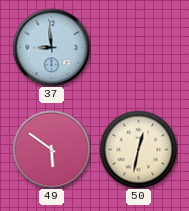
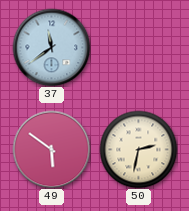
37: 8:59 -> 11:39
50: 12:32 -> 2:32
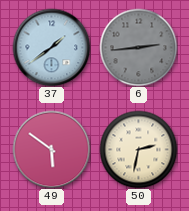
37: 11:39 -> 1:39
6: none -> 2:44
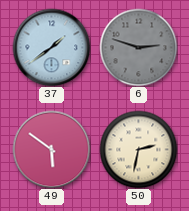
6: 2:44 -> 2:48
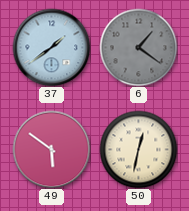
6: 2:48 -> 1:21
50: 2:32 -> 12:32
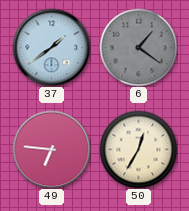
49: 5:51 -> 6:46
50: 12:32 -> 12:35
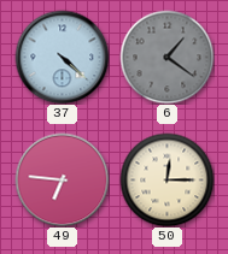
37: 1:39 -> 4:22
50: 12:35 -> 12:15
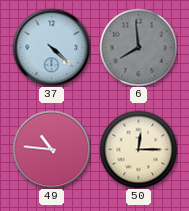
6: 1:21 -> 7:59
49: 6:46 -> 10:46
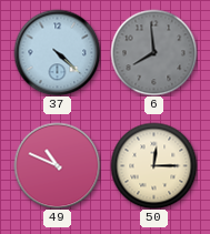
49: 10:46 -> 10:49
